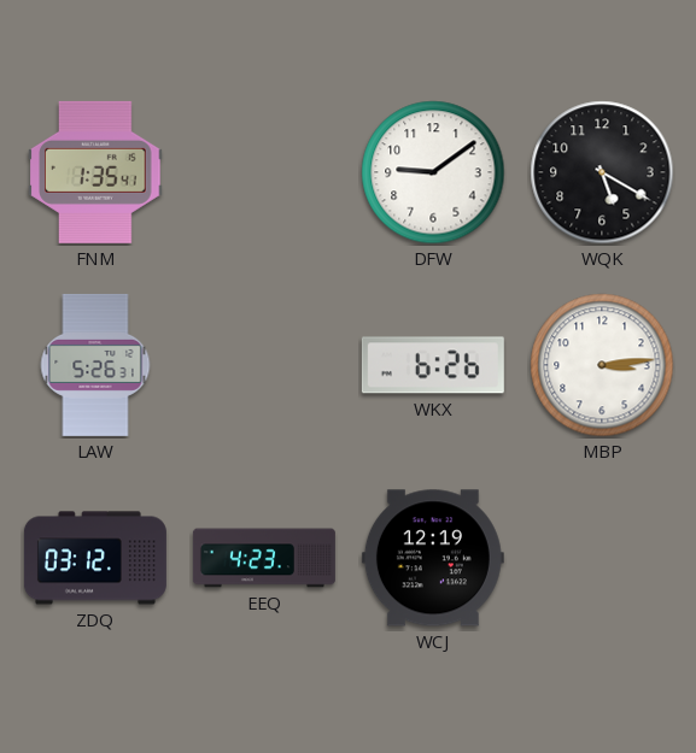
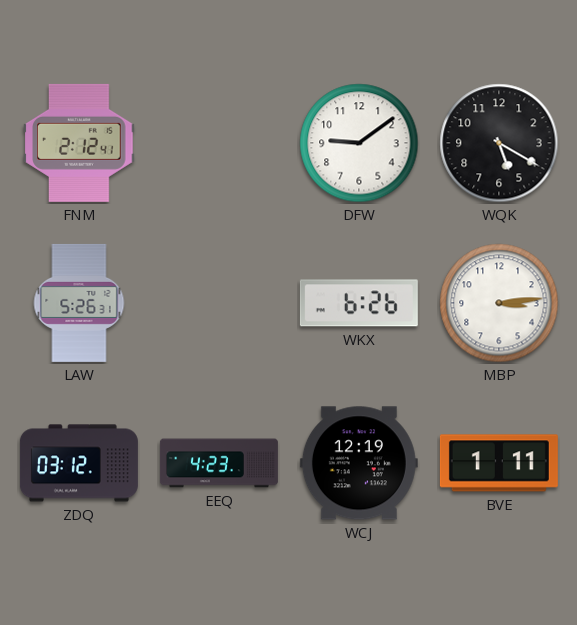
FNM: 1:35 -> 2:12
BVE: none -> 1:11
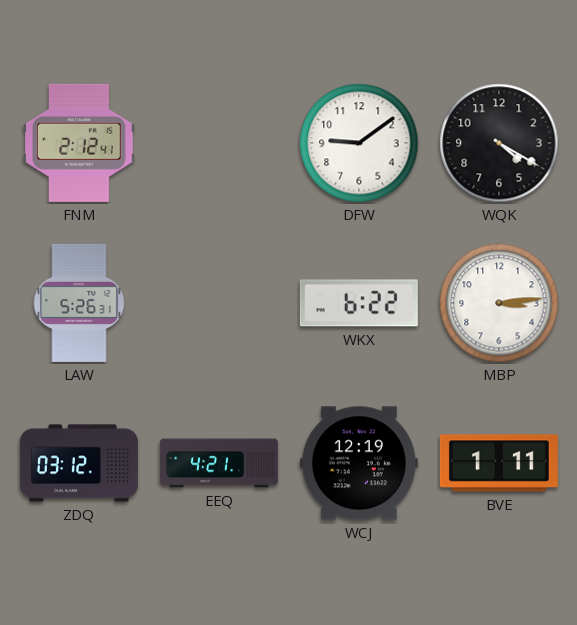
WQK: 5:20 -> 4:20
WKX: 6:26 -> 6:22
EEQ: 4:23 -> 4:21
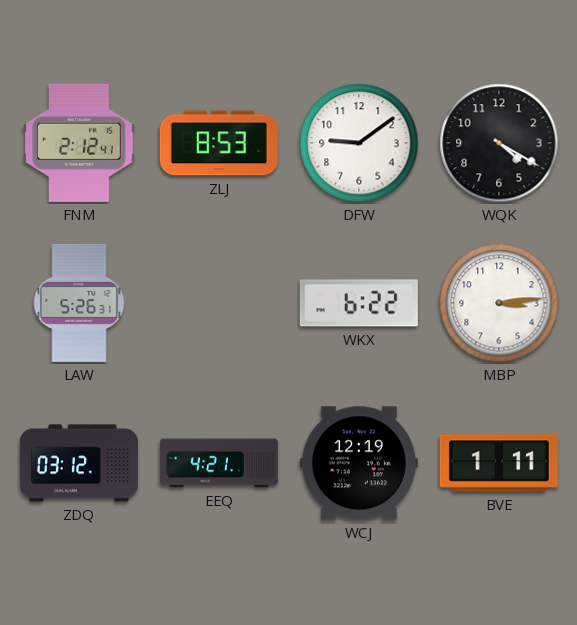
ZLJ: none -> 8:53
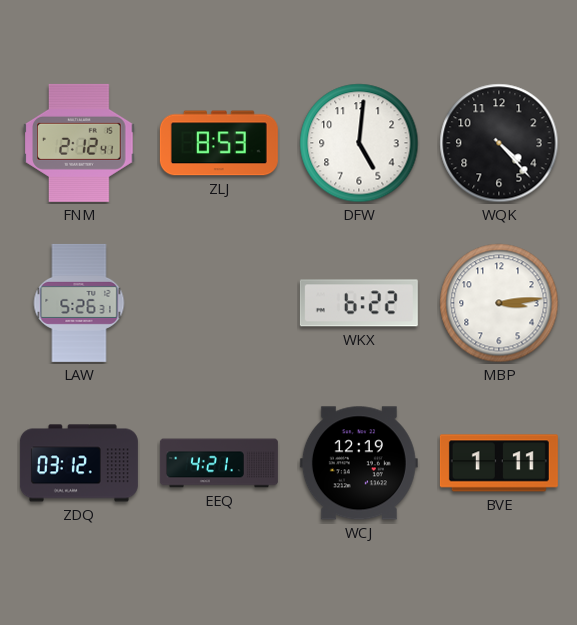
DFW: 9:09 -> 5:01
WQK: 4:20 -> 4:23
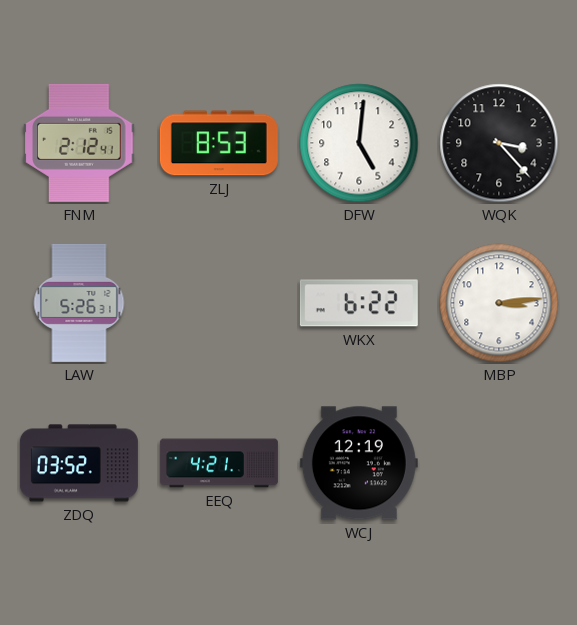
WQK: 4:23 -> 3:23
ZDQ: 03:12 -> 03:52
BVE: 1:11 -> none
